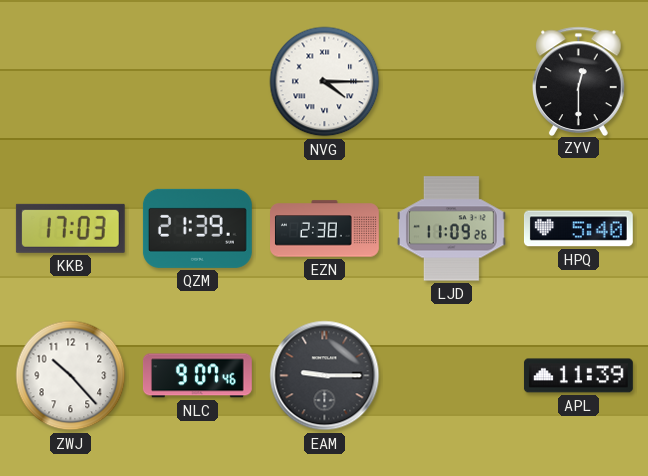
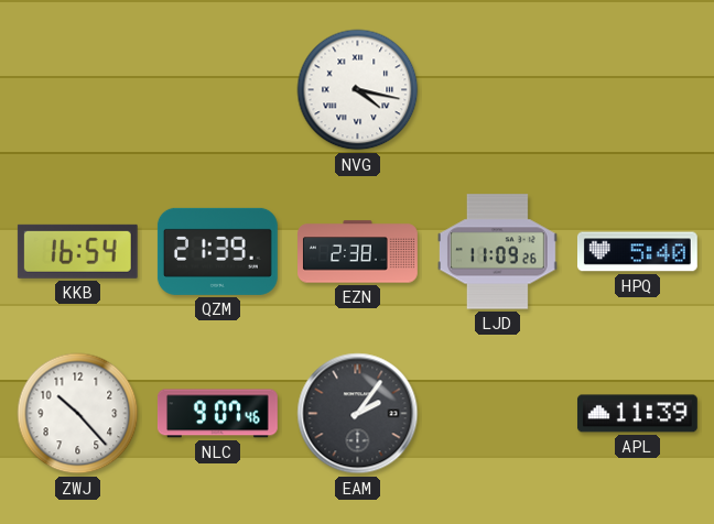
NVG: 4:15 -> 4:17
ZYV: 12:30 -> none
KKB: 17:03 -> 16:54
EAM: 9:15 -> 2:06
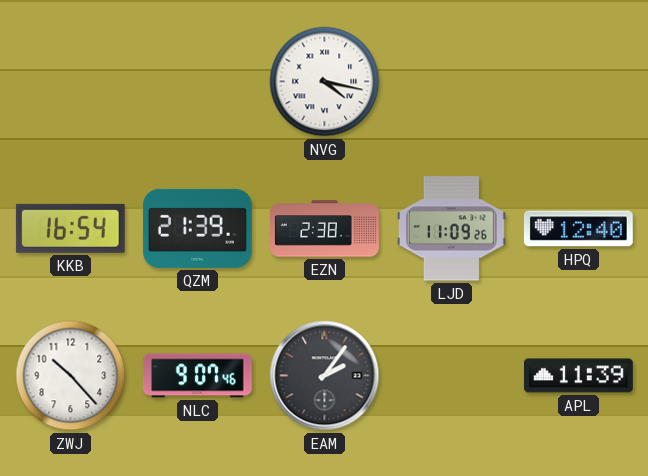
HPQ: 5:40 -> 12:40
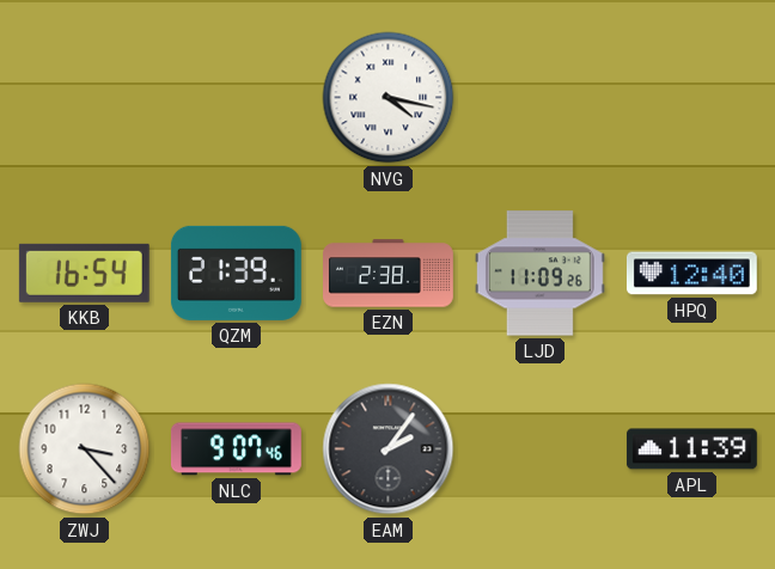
ZWJ: 10:23 -> 3:23
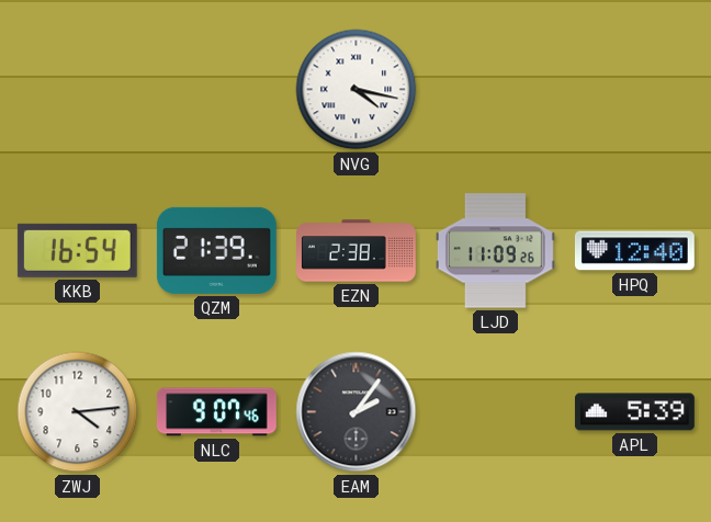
ZWJ: 3:23 -> 4:14
APL: 11:39 -> 5:39
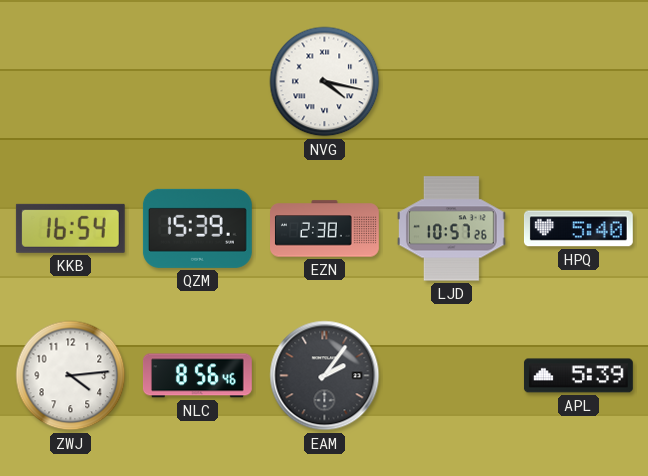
QZM: 21:39 -> 15:39
LJD: 11:09 -> 10:57
HPQ: 12:40 -> 5:40
NLC: 9:07 -> 8:56
